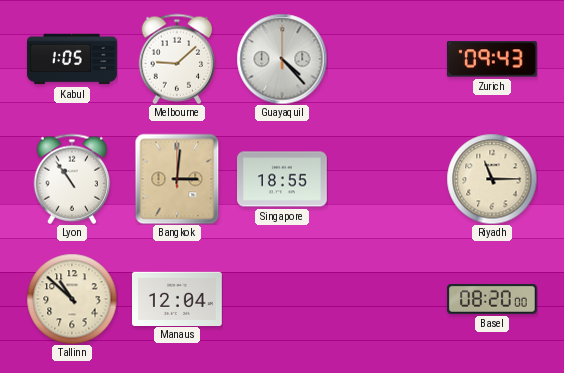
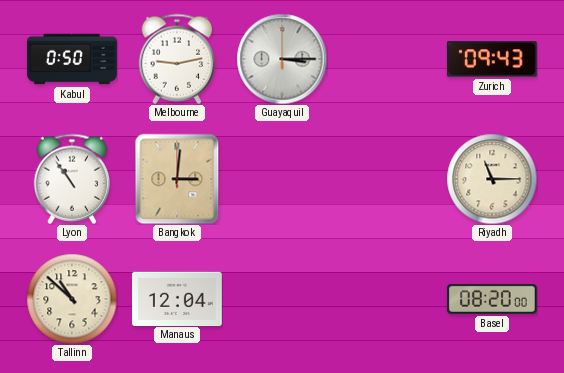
Kabul: 1:05 -> 0:50
Melbourne: 9:08 -> 9:13
Guayaquil: 4:23 -> 3:15
Singapore: 18:55 -> none
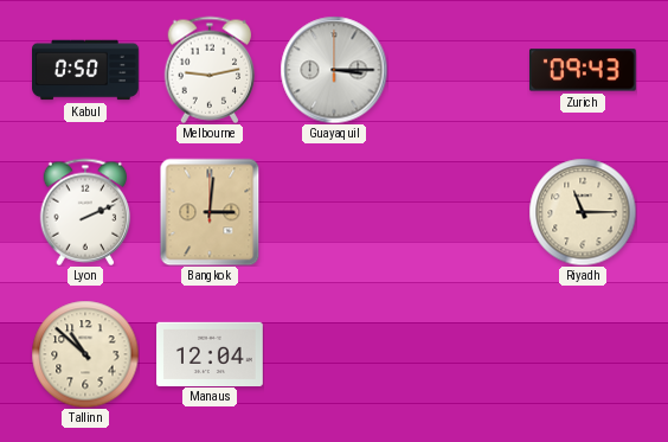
Lyon: 10:54 -> 2:11
Basel: 08:20 -> none
